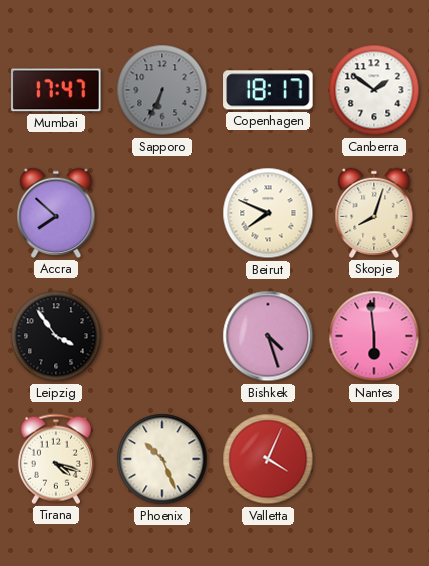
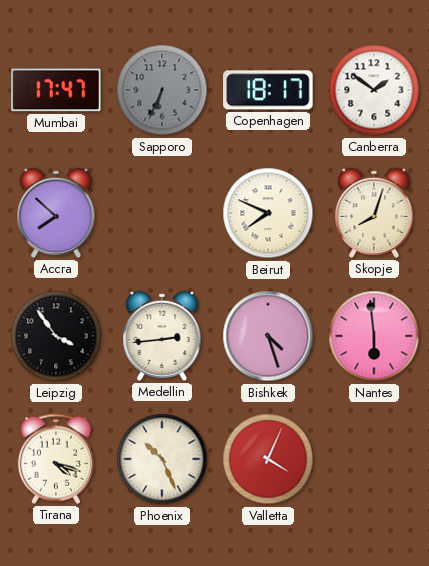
Medellin: none -> 2:44
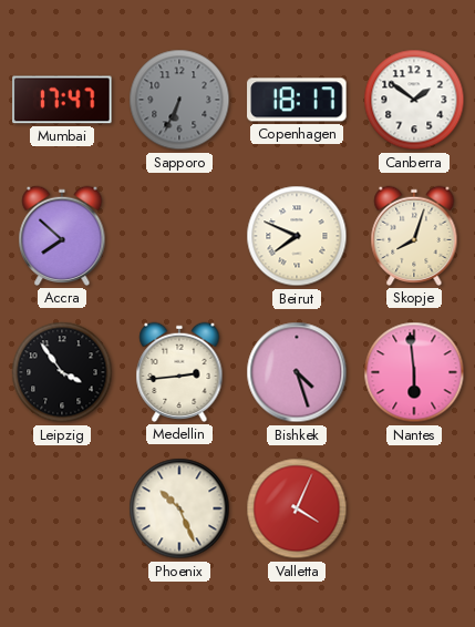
Tirana: 4:18 -> none
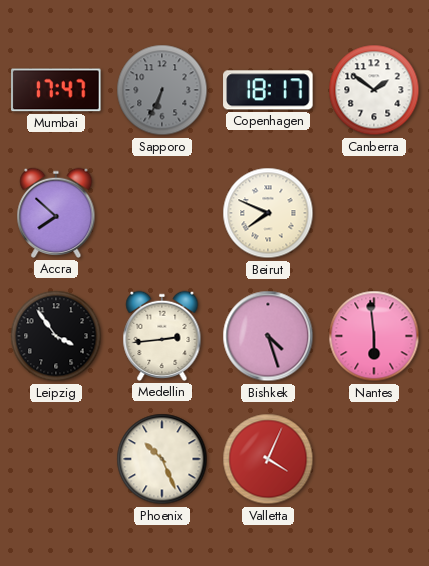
Skopje: 8:03 -> none
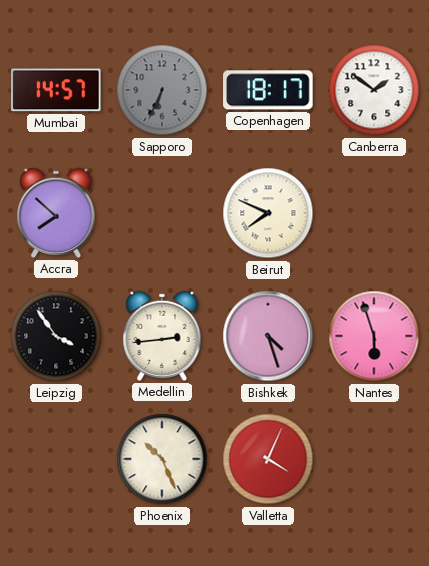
Mumbai: 17:47 -> 14:57
Nantes: 5:59 -> 5:57
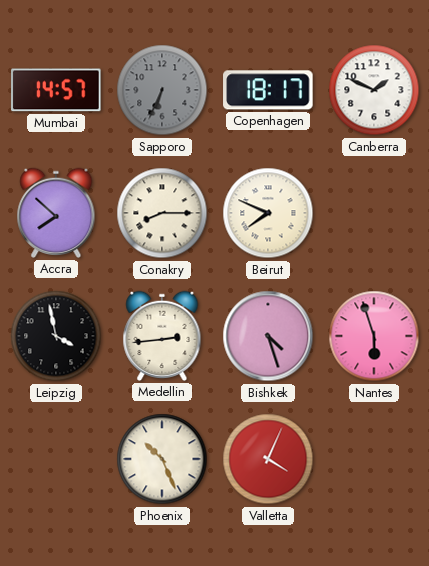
Canberra: 1:51 -> 1:49
Conakry: none -> 8:15
Leipzig: 3:54 -> 3:58
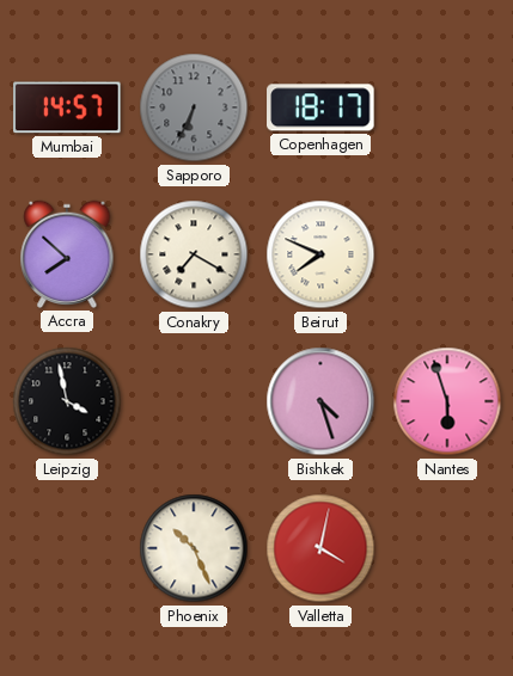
Canberra: 1:49 -> none
Conakry: 8:15 -> 7:20
Medellin: 2:44 -> none
Valletta: 4:04 -> 4:02
